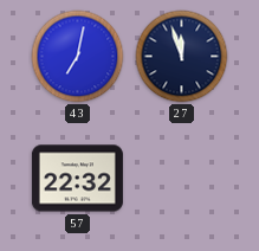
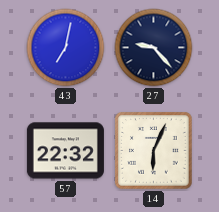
27: 11:57 -> 9:23
14: none -> 6:04
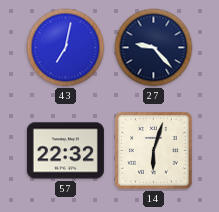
14: 6:04 -> 6:03
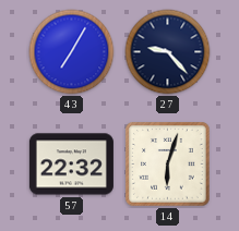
43: 7:02 -> 7:05
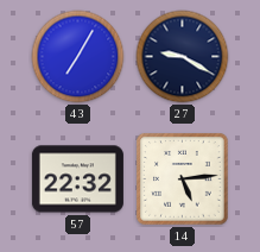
27: 9:23 -> 9:20
14: 6:03 -> 5:14
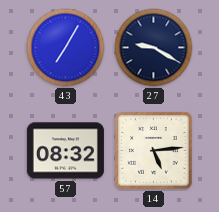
57: 22:32 -> 08:32
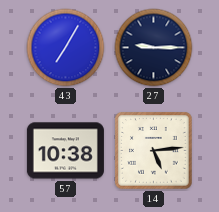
27: 9:20 -> 9:15
57: 08:32 -> 10:38
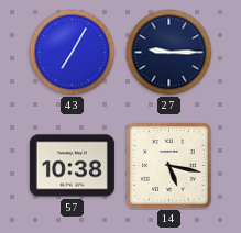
14: 5:14 -> 5:17
